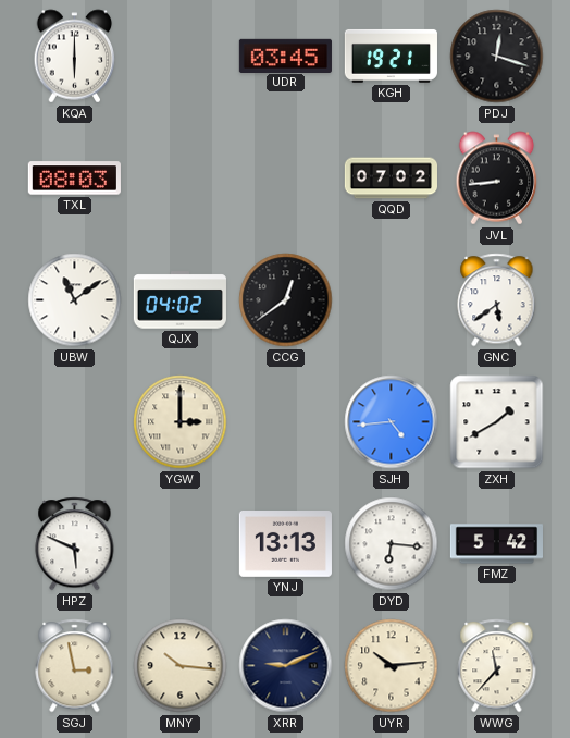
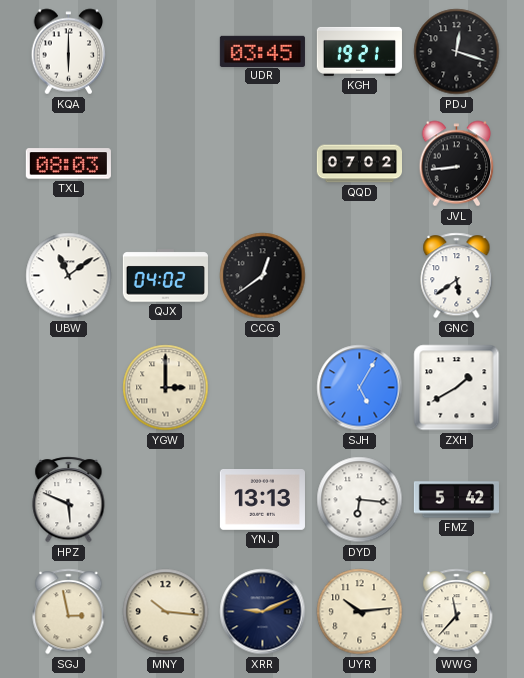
SJH: 4:44 -> 5:05
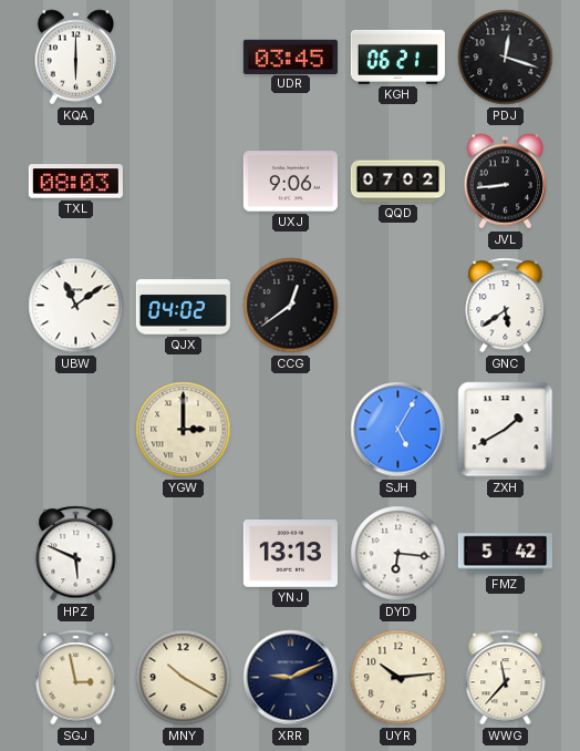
KGH: 19:21 -> 06:21
UXJ: none -> 9:06
MNY: 10:16 -> 10:20
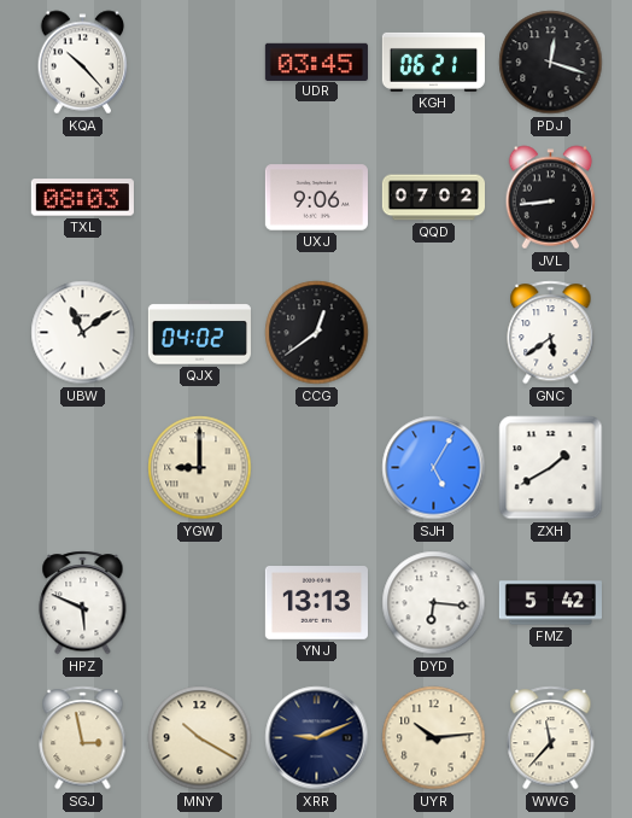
KQA: 6:00 -> 10:23
YGW: 3:00 -> 9:00
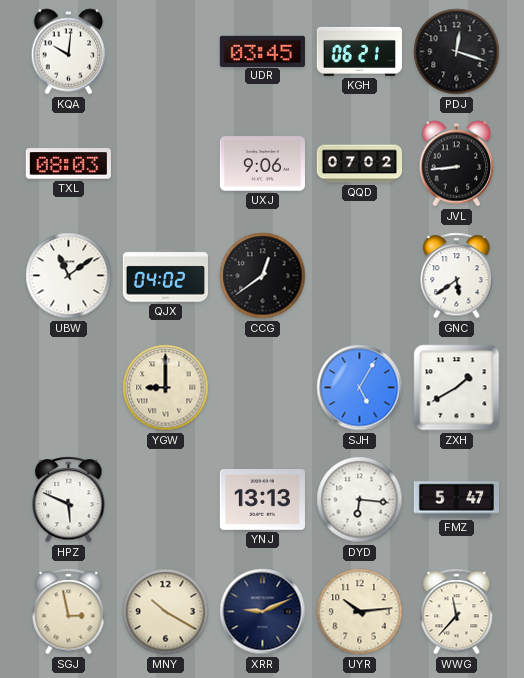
KQA: 10:23 -> 10:01
FMZ: 5:42 -> 5:47
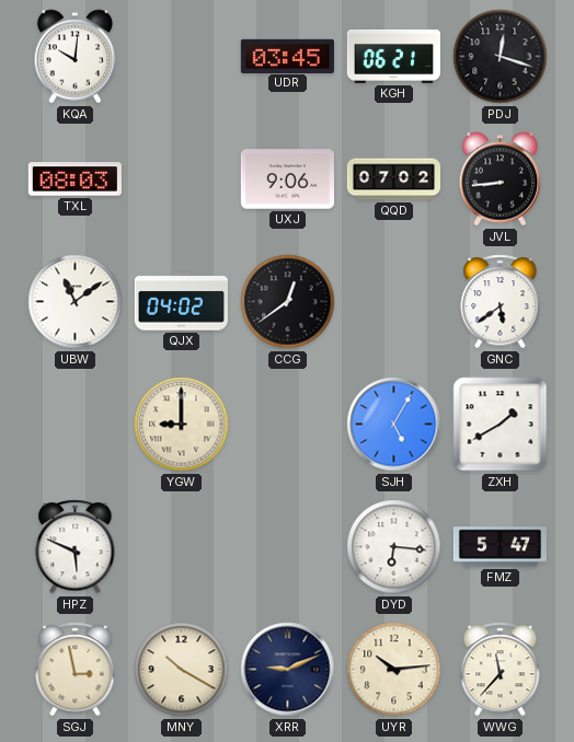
YNJ: 13:13 -> none
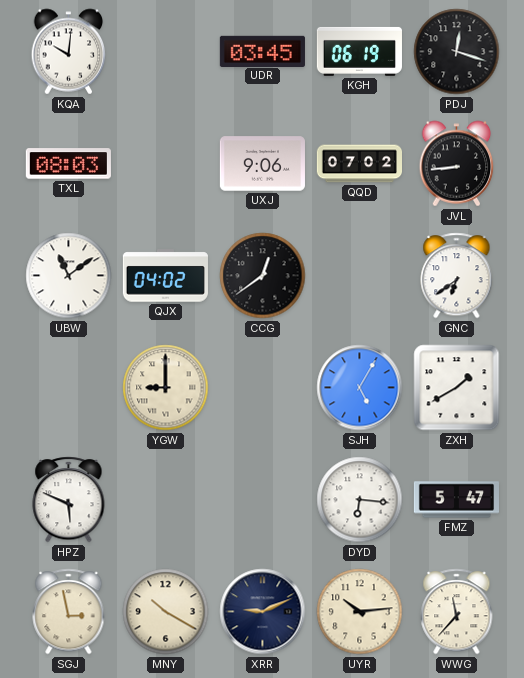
KGH: 06:21 -> 06:19
GNC: 5:39 -> 6:39
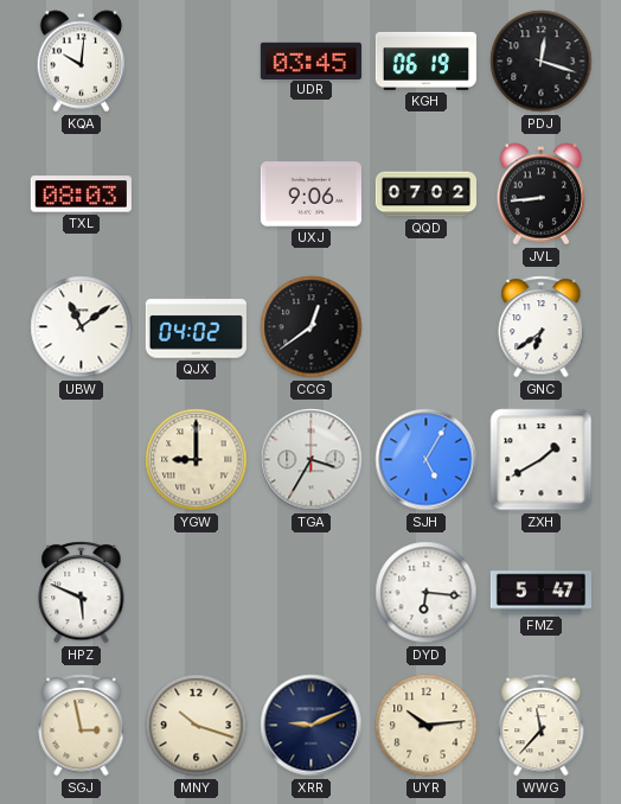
TGA: none -> 3:35
MNY: 10:20 -> 10:18
